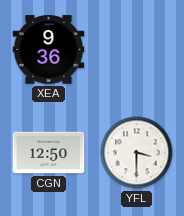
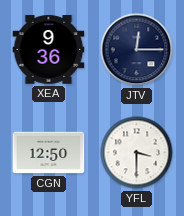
JTV: none -> 12:15
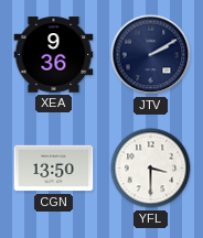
JTV: 12:15 -> 2:10
CGN: 12:50 -> 13:50
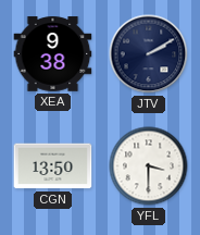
XEA: 9:36 -> 9:38
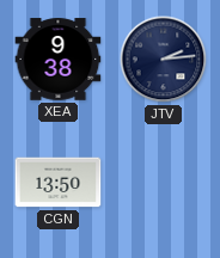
JTV: 2:10 -> 2:14
YFL: 3:30 -> none
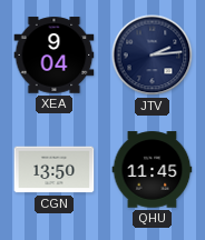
XEA: 9:38 -> 9:04
QHU: none -> 11:45
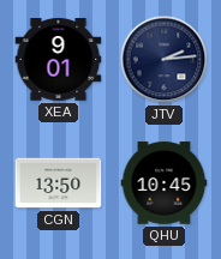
XEA: 9:04 -> 9:01
QHU: 11:45 -> 10:45
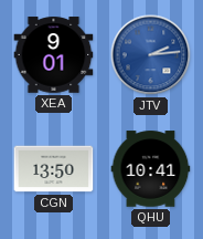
JTV dial: navy -> blue
QHU: 10:45 -> 10:41
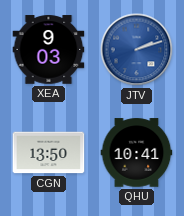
XEA: 9:01 -> 9:03
JTV: 2:14 -> 2:12
